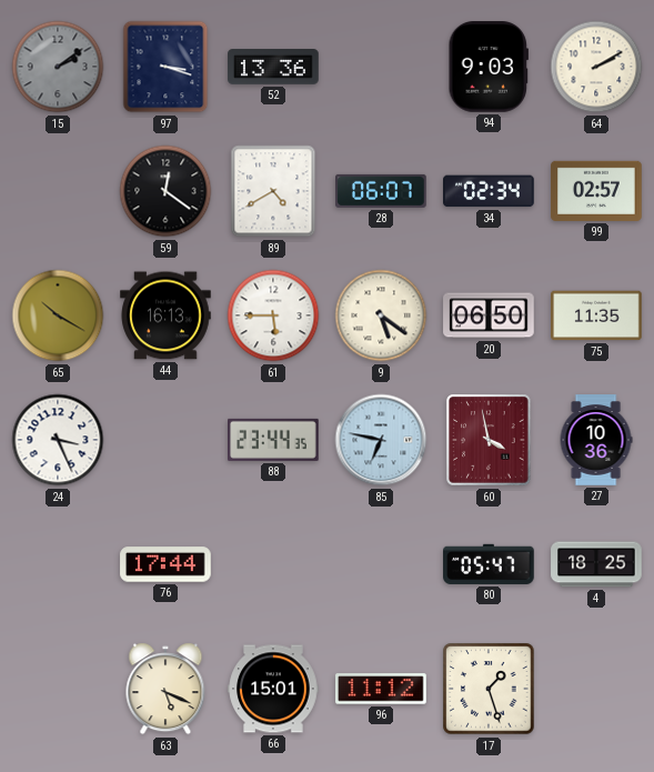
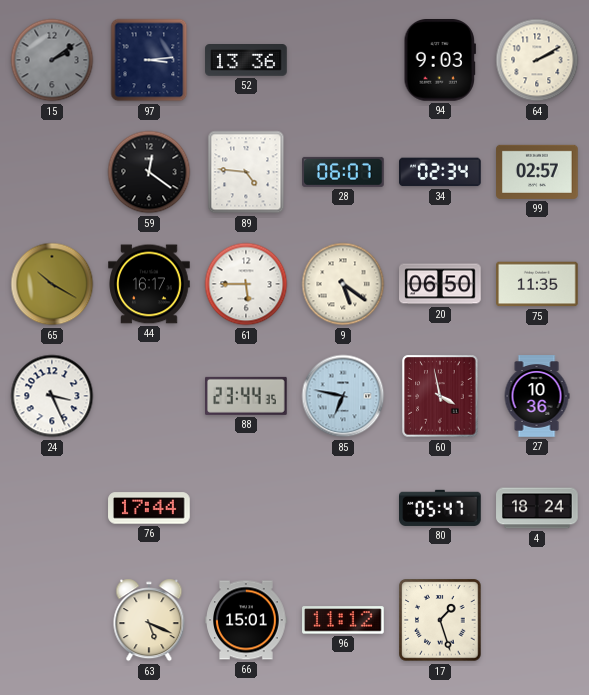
97: 3:18 -> 3:14
89: 4:40 -> 4:46
44: 16:13 -> 16:17
4: 18:25 -> 18:24
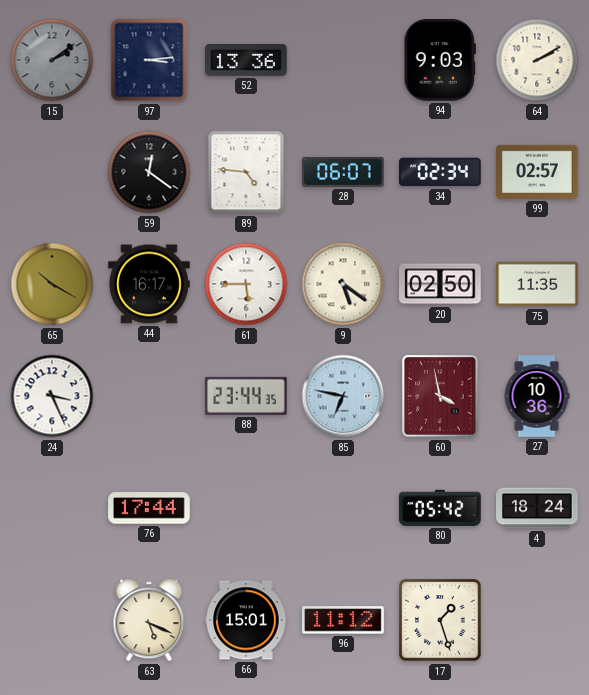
20: 06:50 -> 02:50
80: 05:47 -> 05:42
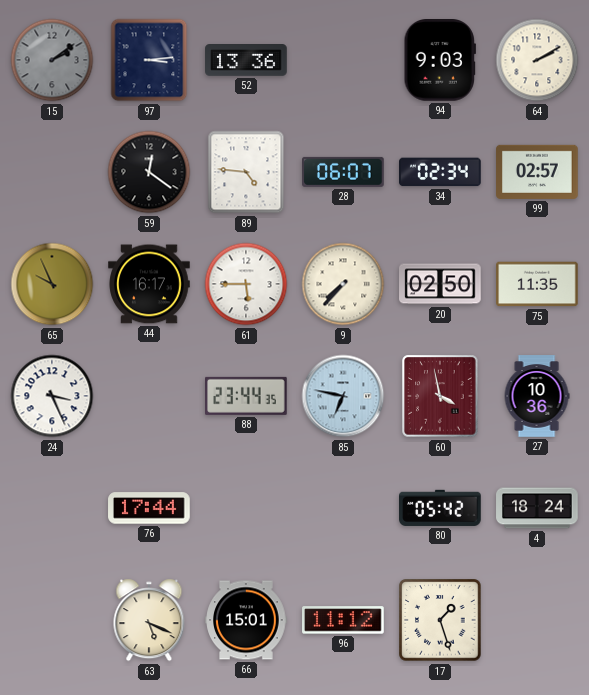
65: 10:20 -> 9:56
9: 5:21 -> 7:37
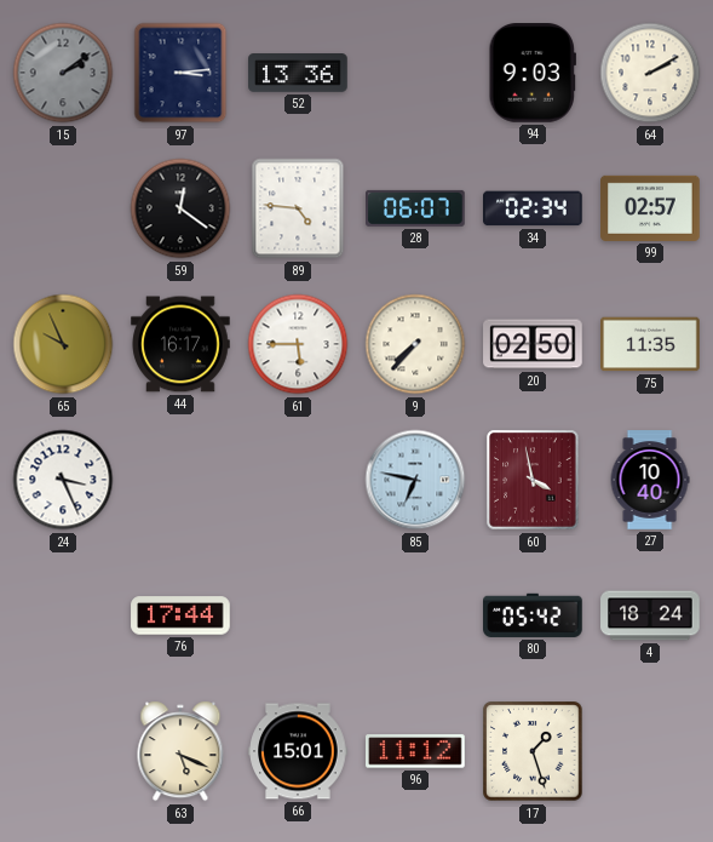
88: 23:44 -> none
27: 10:36 -> 10:40
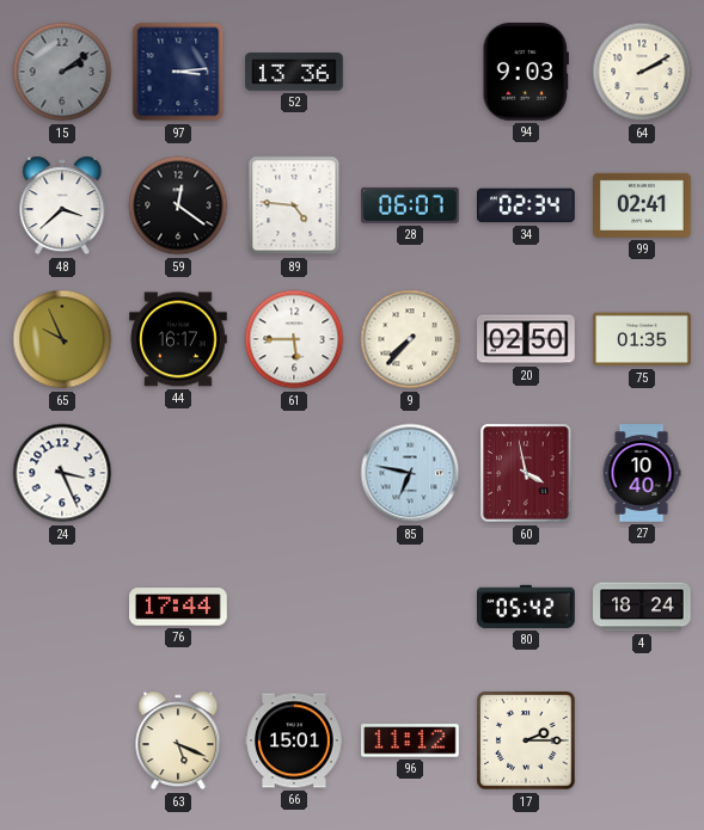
48: none -> 3:38
99: 02:57 -> 02:41
75: 11:35 -> 01:35
17: 1:27 -> 2:15
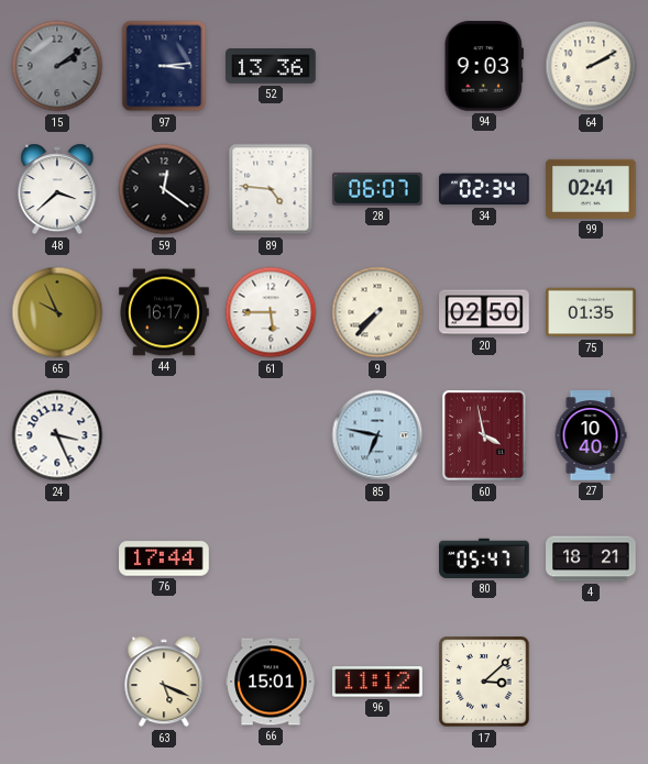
80: 05:42 -> 05:47
4: 18:24 -> 18:21
17: 2:15 -> 3:08
